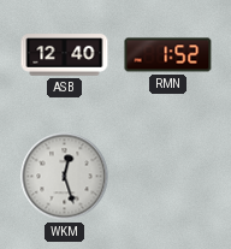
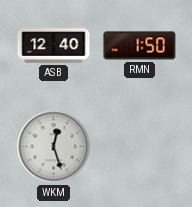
RMN: 1:52 -> 1:50
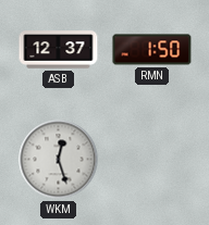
ASB: 12:40 -> 12:37
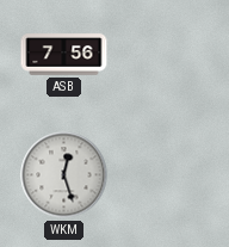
ASB: 12:37 -> 7:56
RMN: 1:50 -> none
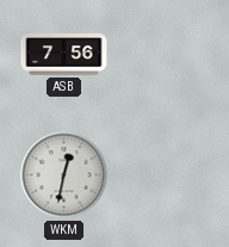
WKM: 12:27 -> 12:32
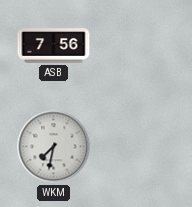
WKM: 12:32 -> 7:32
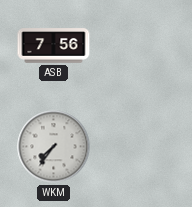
WKM: 7:32 -> 7:36
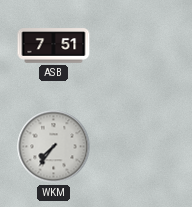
ASB: 7:56 -> 7:51
